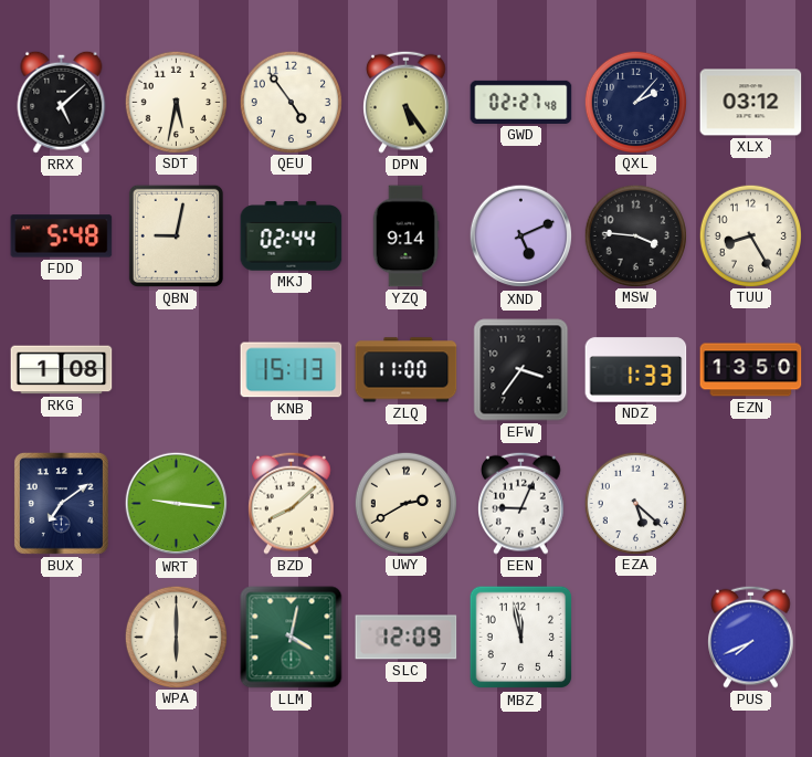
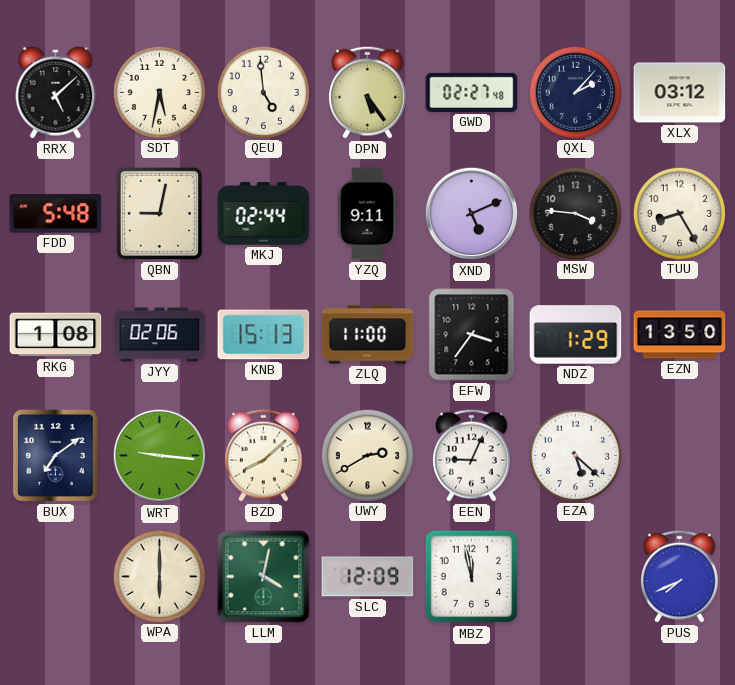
QEU: 4:54 -> 4:59
YZQ: 9:14 -> 9:11
JYY: none -> 02:06
NDZ: 1:33 -> 1:29
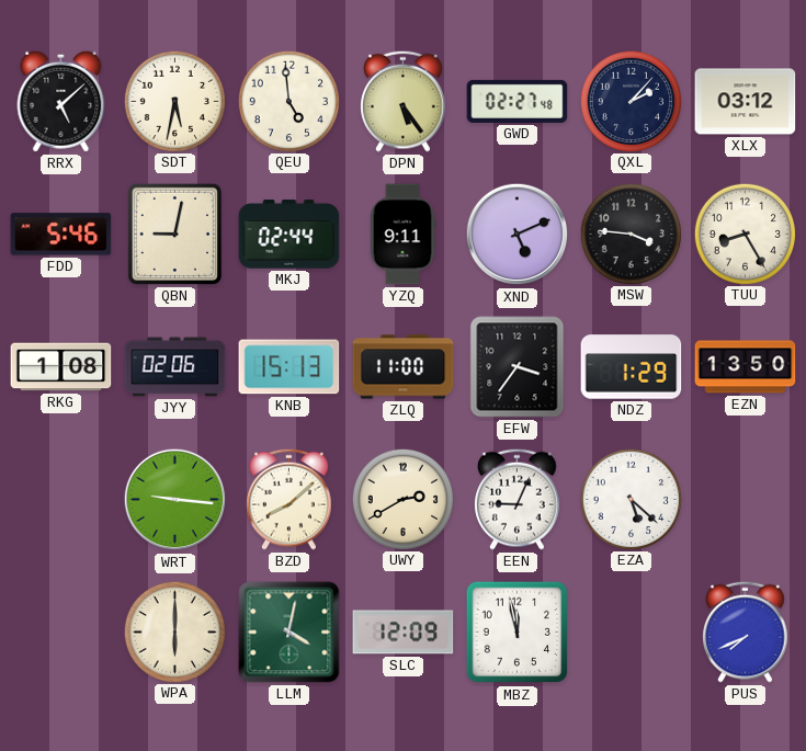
FDD: 5:48 -> 5:46
BUX: 7:09 -> none
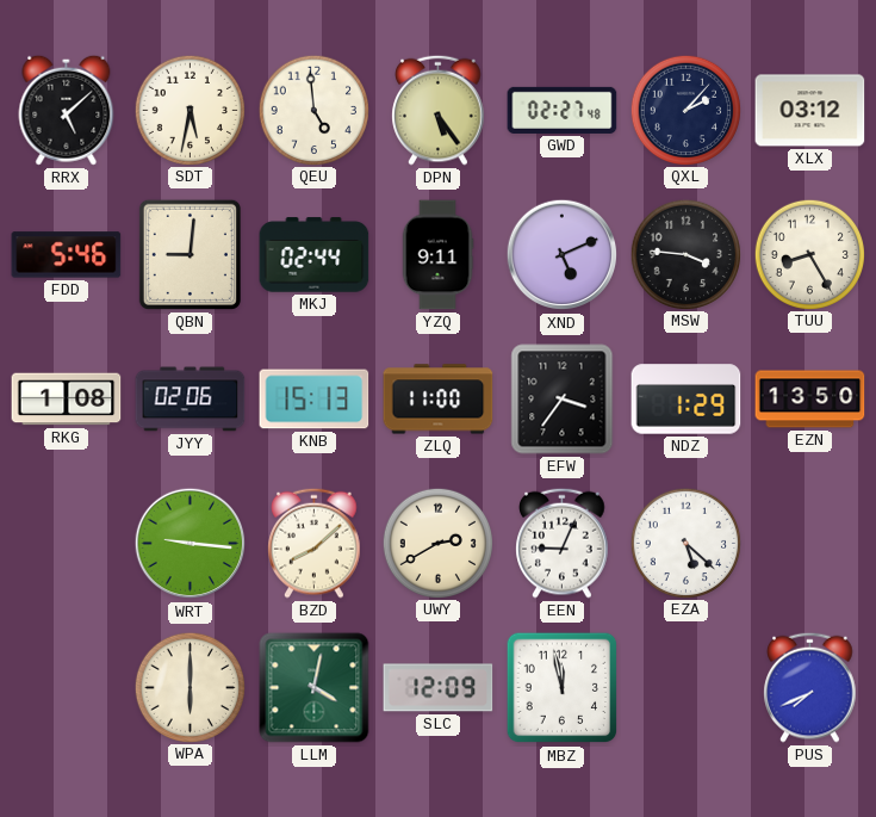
QBN: 9:02 -> 9:01
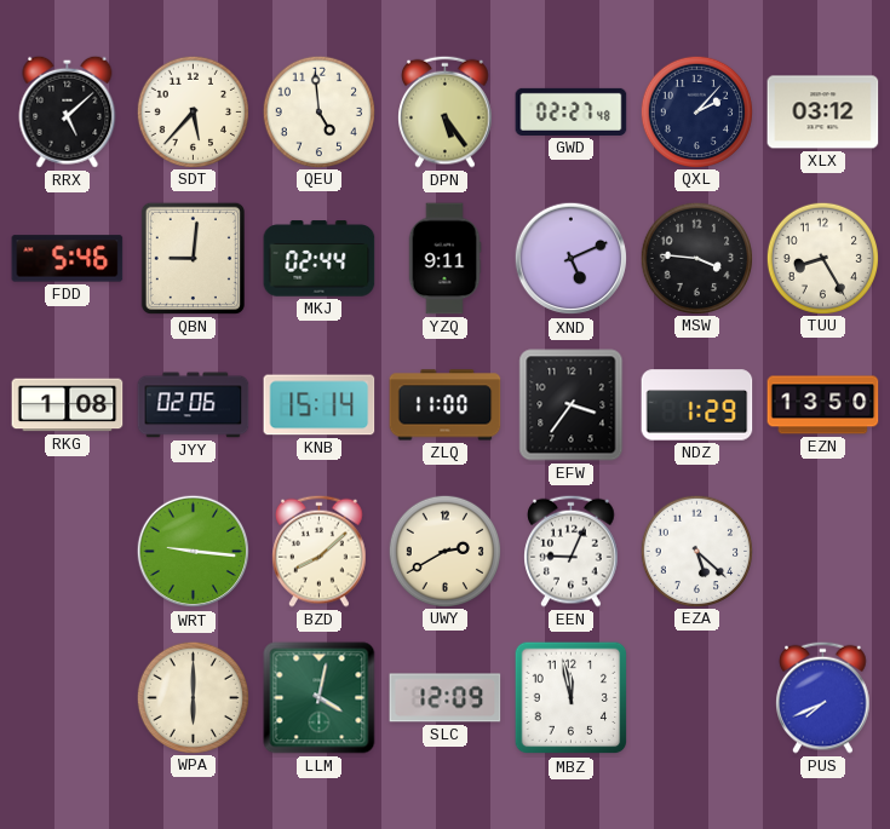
SDT: 5:32 -> 5:37
KNB: 15:13 -> 15:14
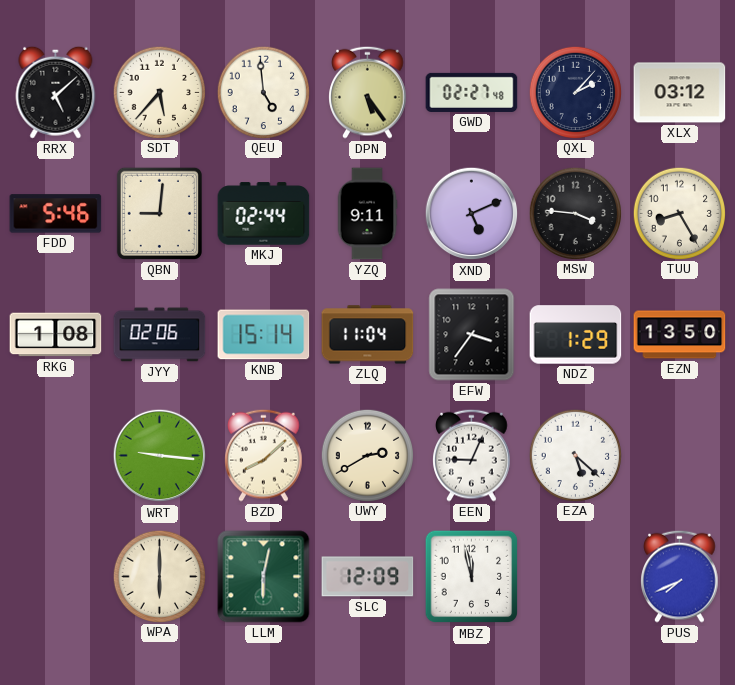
ZLQ: 11:00 -> 11:04
LLM: 4:02 -> 6:02
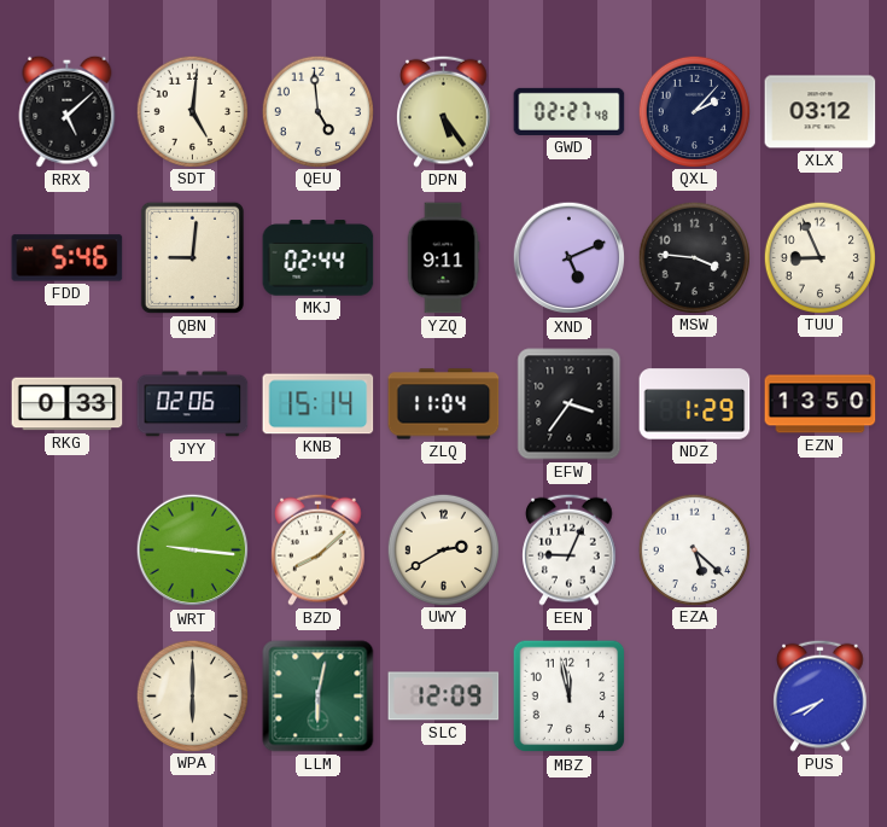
SDT: 5:37 -> 5:01
TUU: 8:25 -> 8:56
RKG: 1:08 -> 0:33
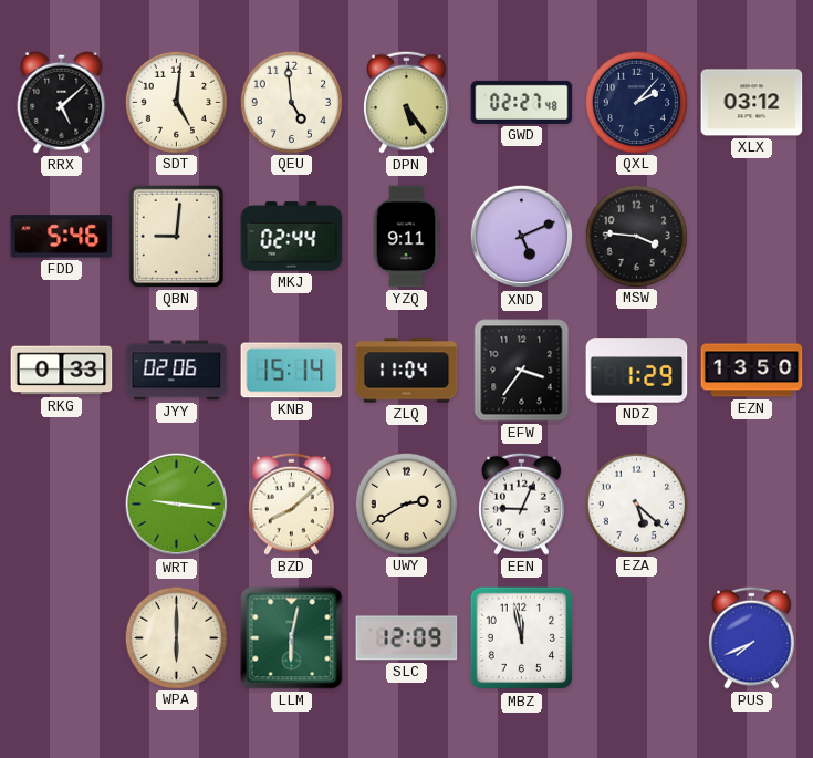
TUU: 8:56 -> none
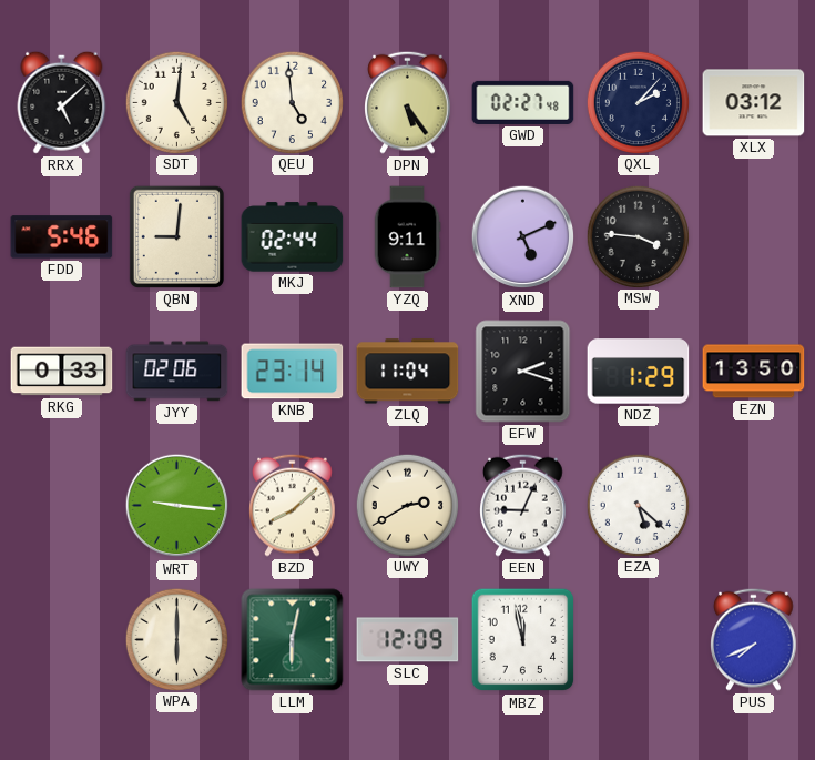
KNB: 15:14 -> 23:14
EFW: 3:36 -> 2:18
